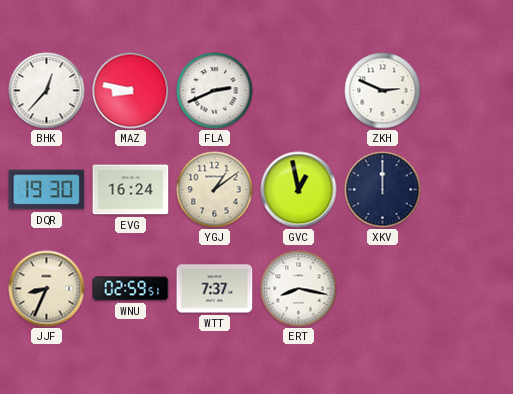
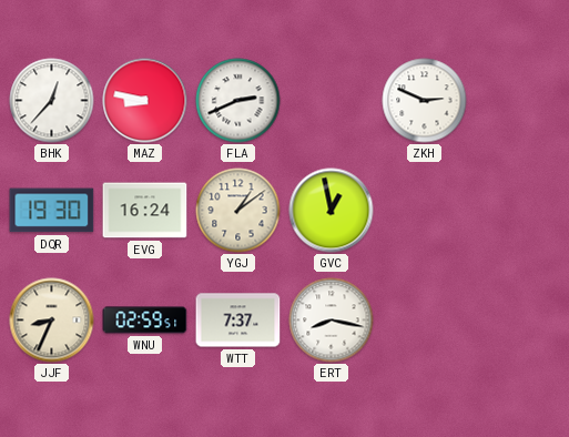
XKV: 12:00 -> none
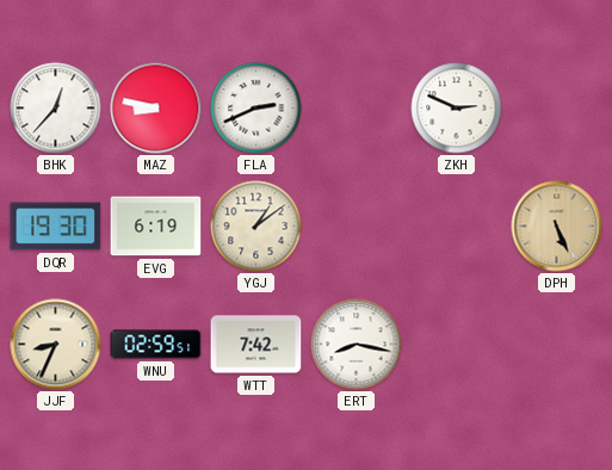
EVG: 16:24 -> 6:19
GVC: 12:58 -> none
DPH: none -> 5:26
WTT: 7:37 -> 7:42
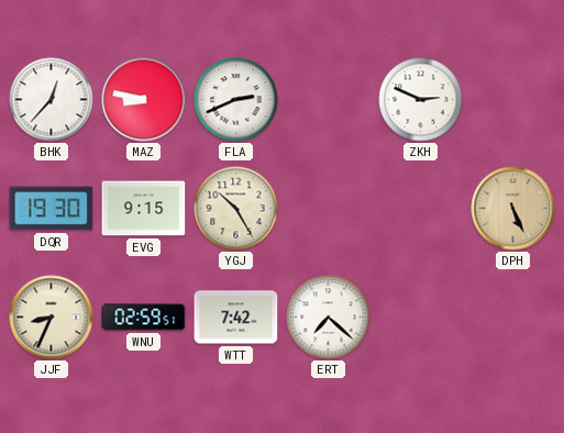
EVG: 6:19 -> 9:15
YGJ: 1:09 -> 10:25
ERT: 8:17 -> 7:22
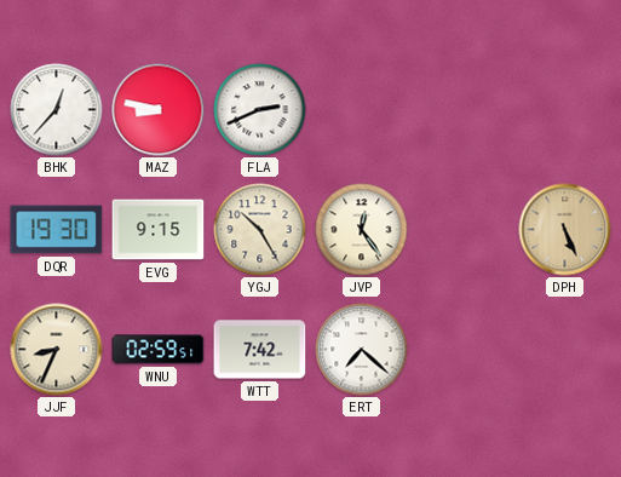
ZKH: 2:49 -> none
JVP: none -> 12:24
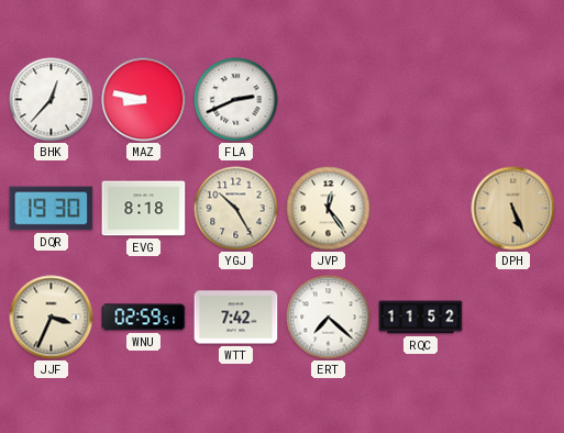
EVG: 9:15 -> 8:18
JJF: 8:34 -> 3:34
RQC: none -> 11:52
